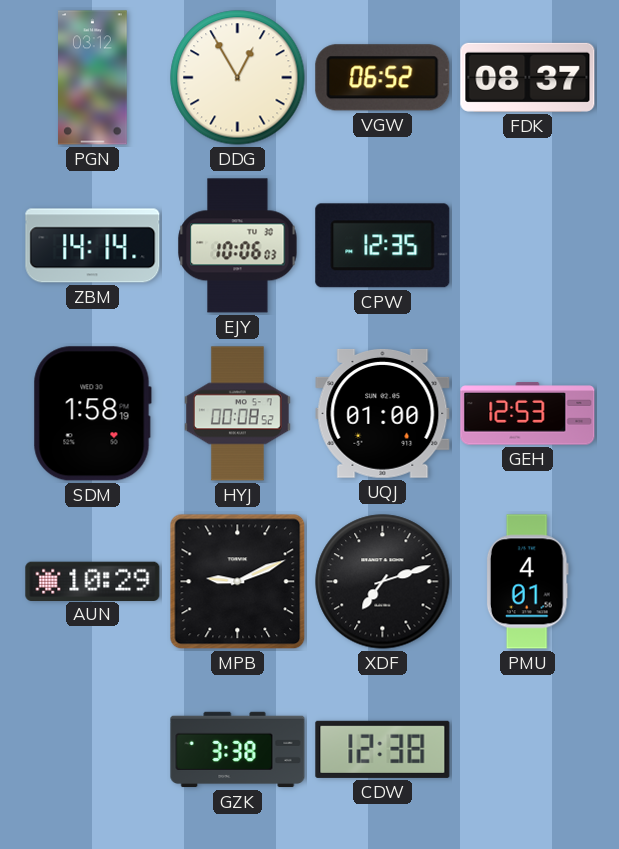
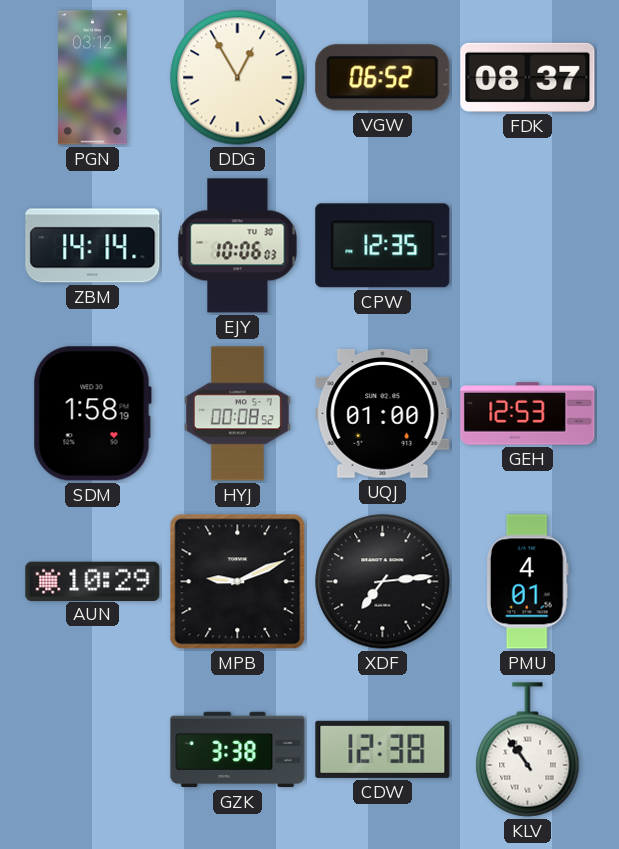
XDF: 7:12 -> 7:14
KLV: none -> 10:54
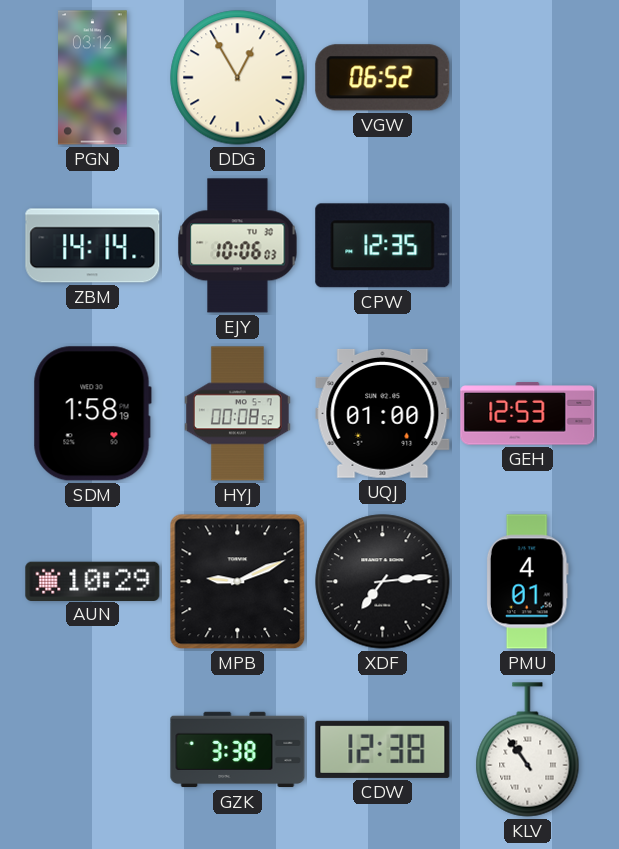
FDK: 08:37 -> none
